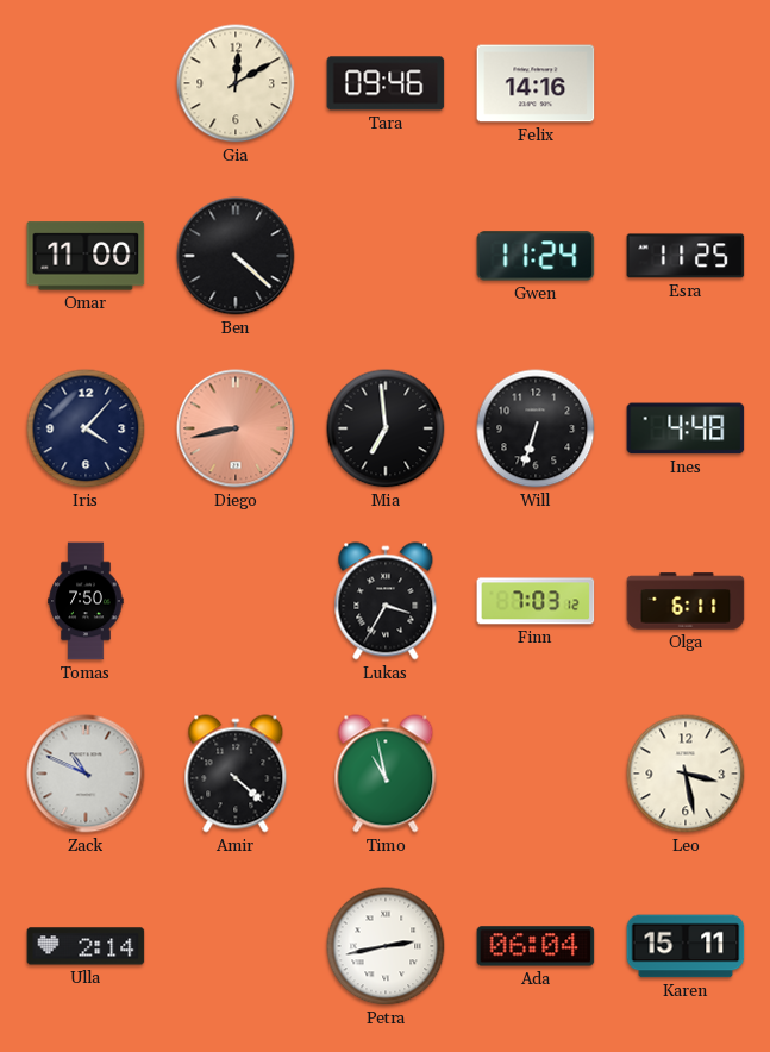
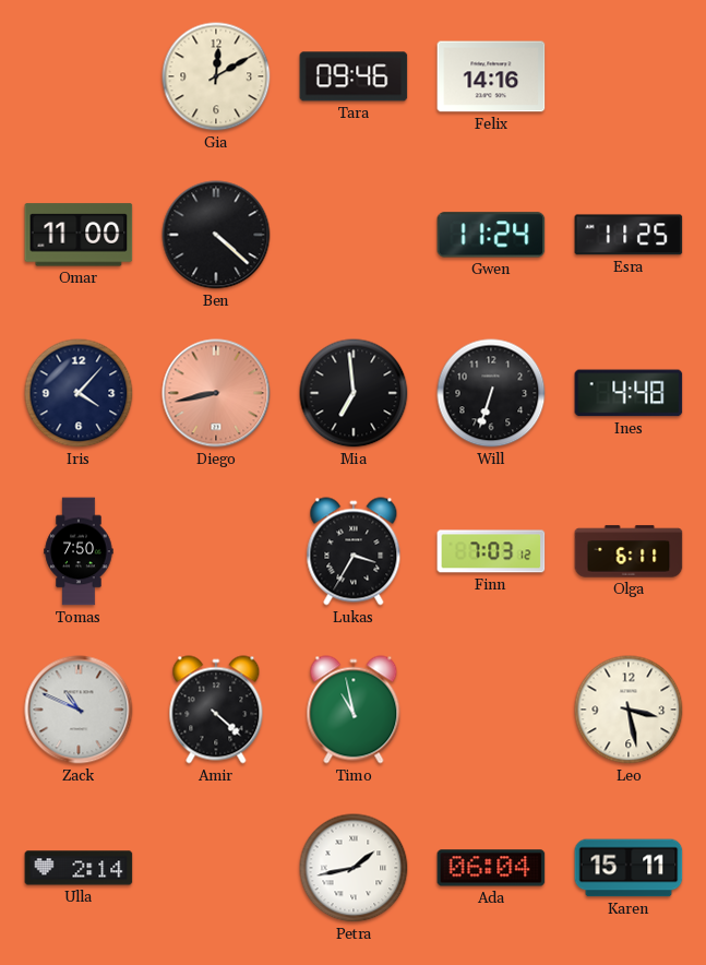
Petra: 2:43 -> 1:43
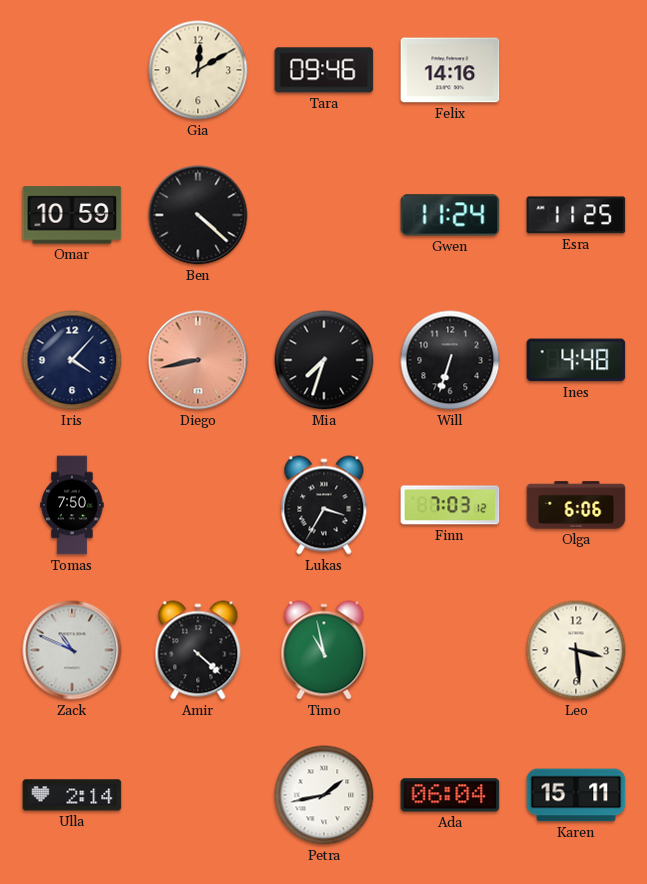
Omar: 11:00 -> 10:59
Mia: 6:59 -> 7:33
Olga: 6:11 -> 6:06
Leo: 3:28 -> 3:29
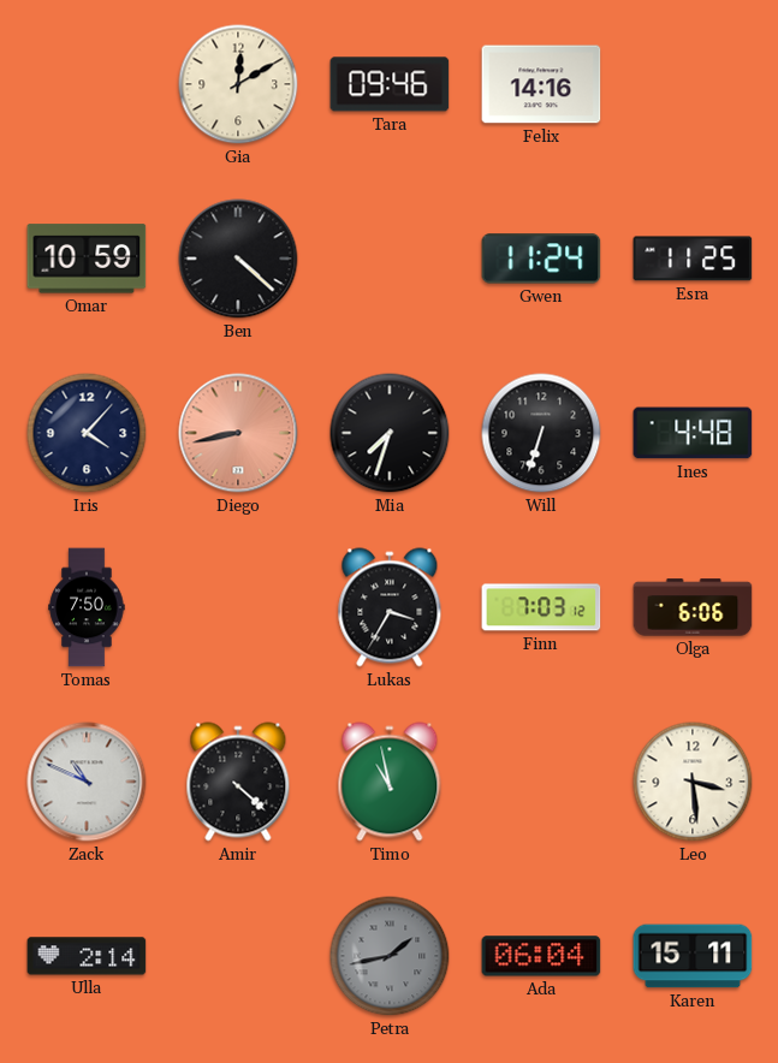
Petra dial: white -> grey
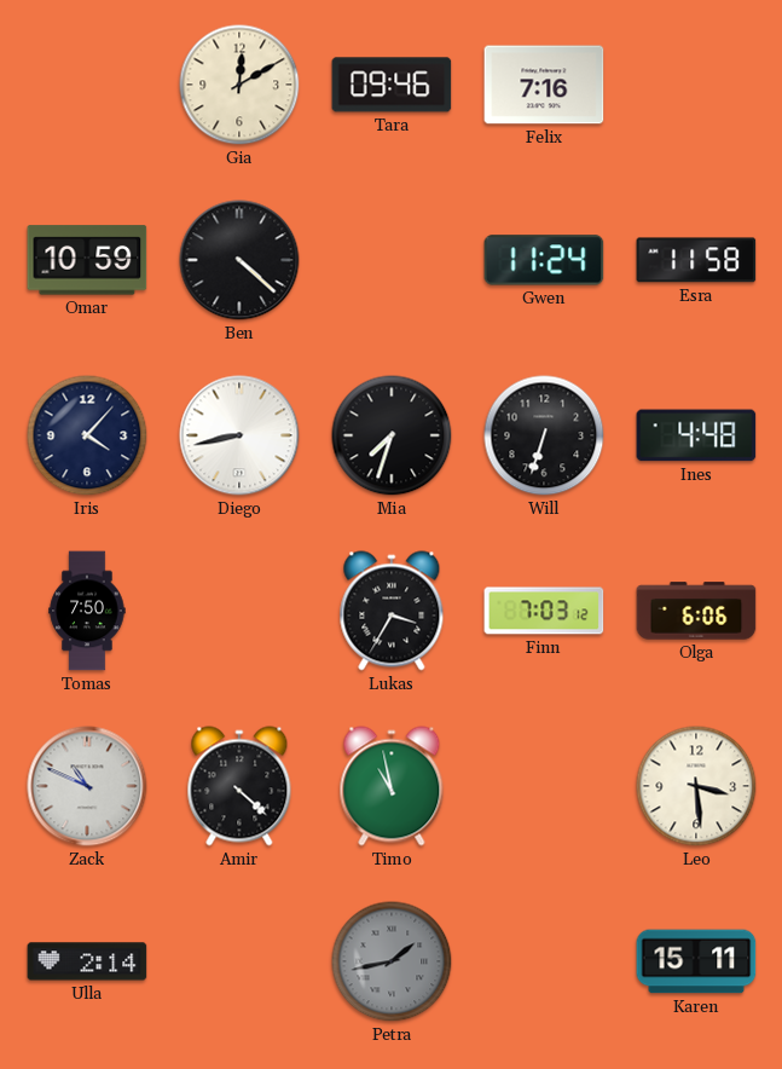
Felix: 14:16 -> 7:16
Esra: 11:25 -> 11:58
Diego dial: salmon -> white
Ada: 06:04 -> none
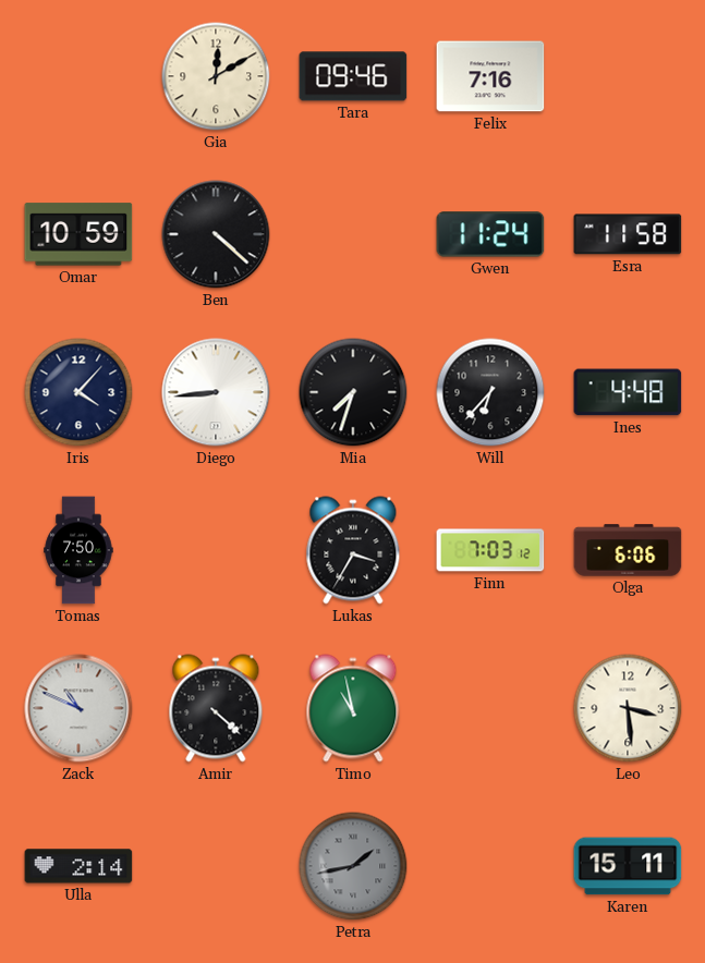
Diego: 8:43 -> 8:44
Will: 6:33 -> 6:37
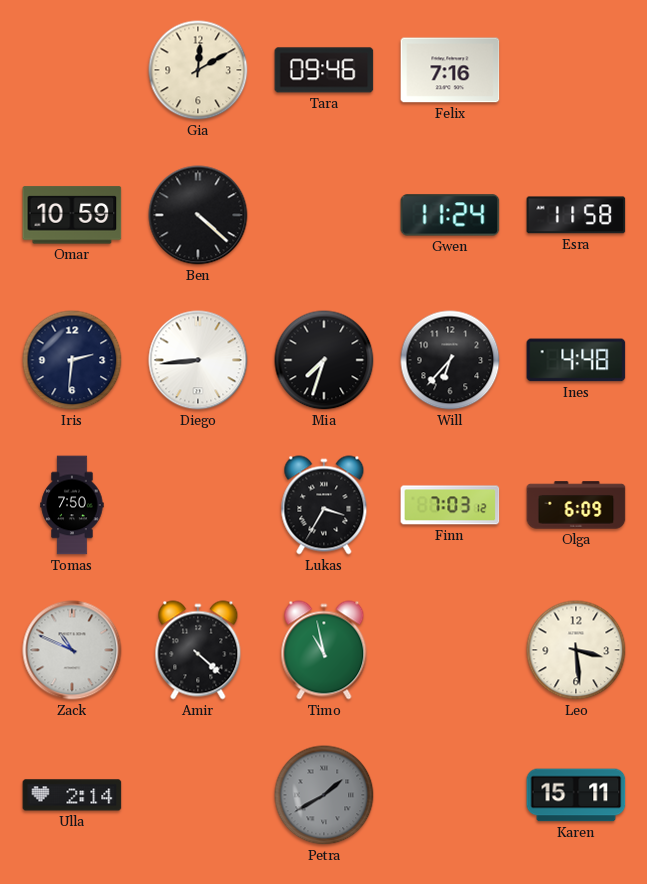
Iris: 4:07 -> 2:31
Olga: 6:06 -> 6:09
Petra: 1:43 -> 1:40
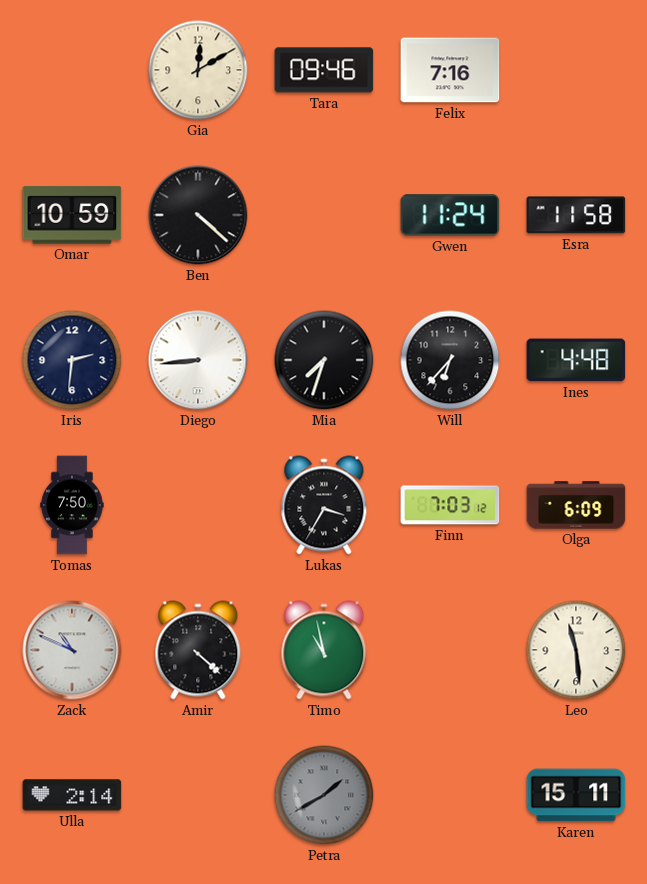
Leo: 3:29 -> 11:29
